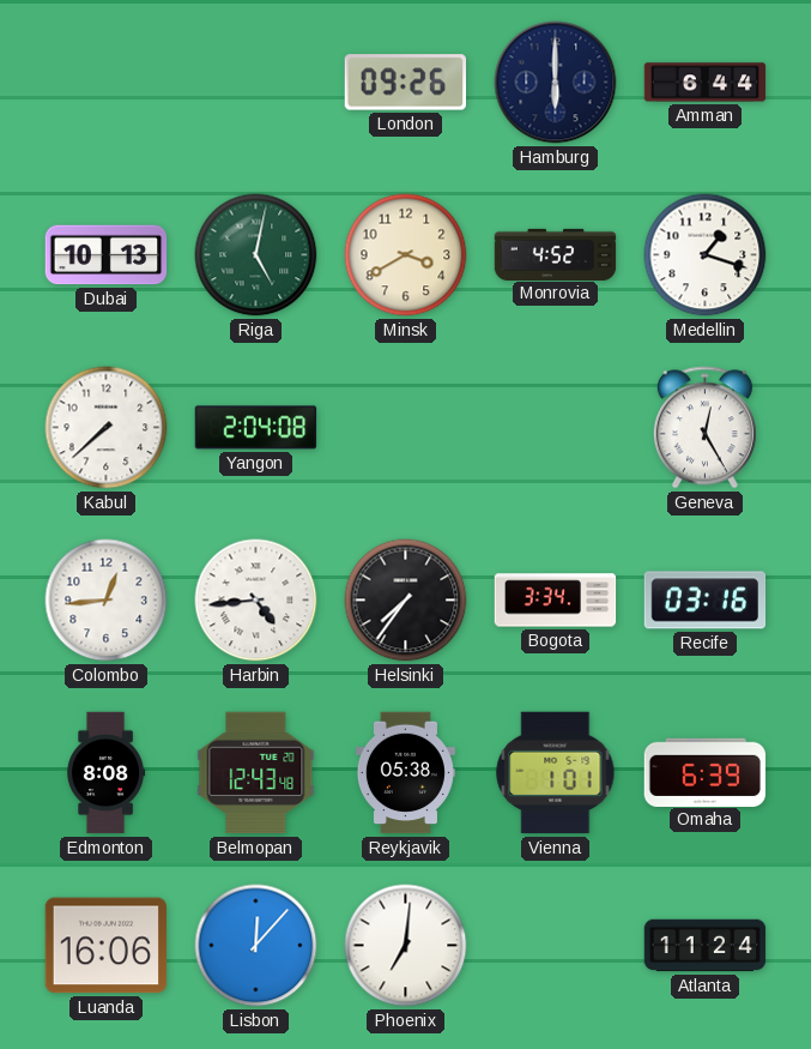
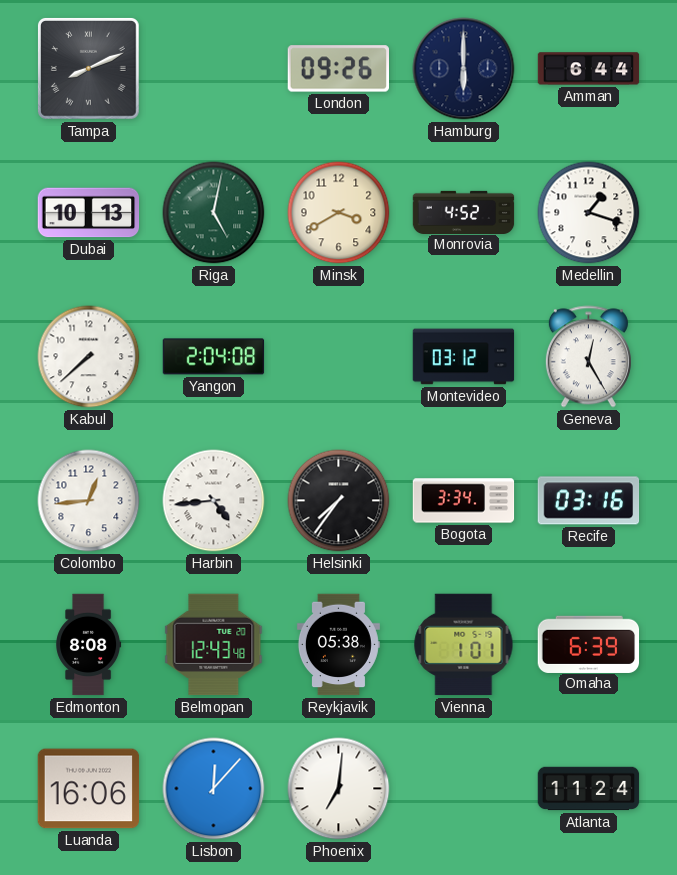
Tampa: none -> 8:11
Montevideo: none -> 03:12
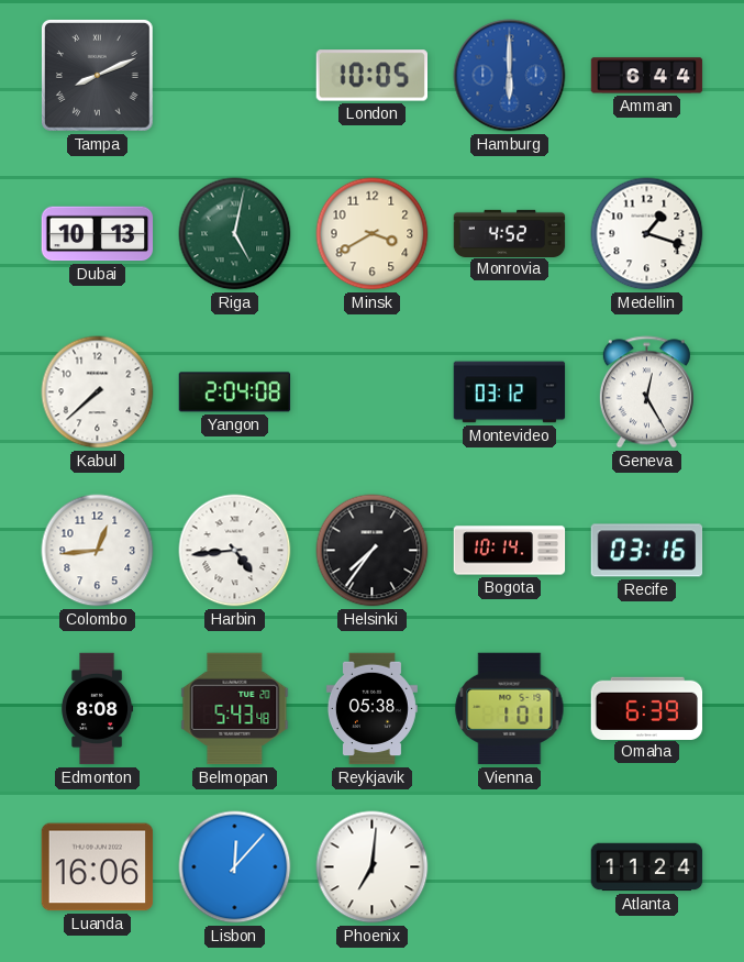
London: 09:26 -> 10:05
Hamburg dial: navy -> blue
Bogota: 3:34 -> 10:14
Belmopan: 12:43 -> 5:43
